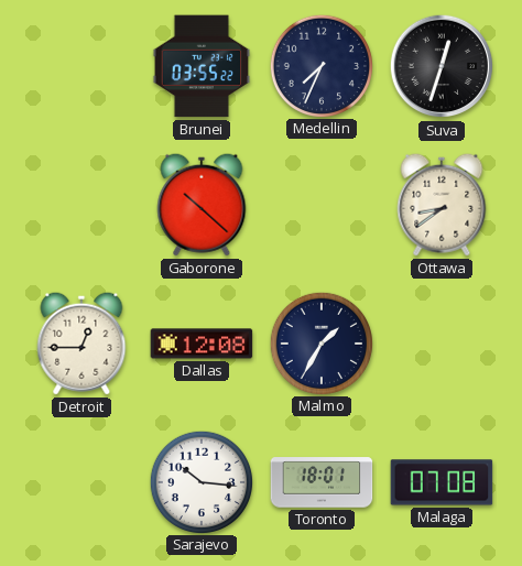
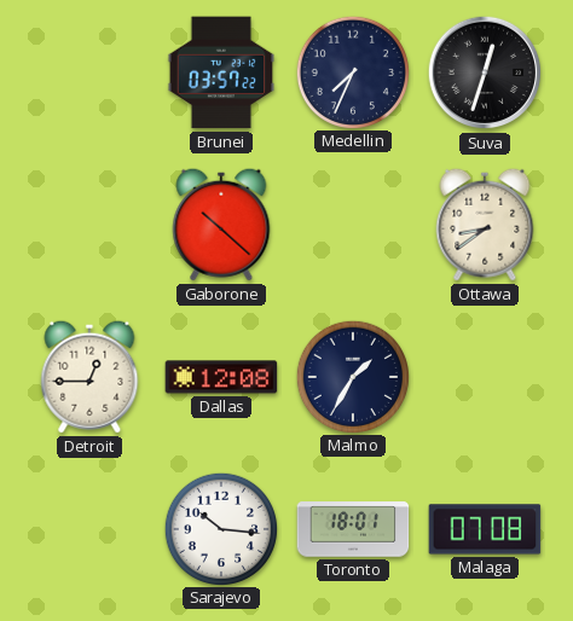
Brunei: 03:55 -> 03:57
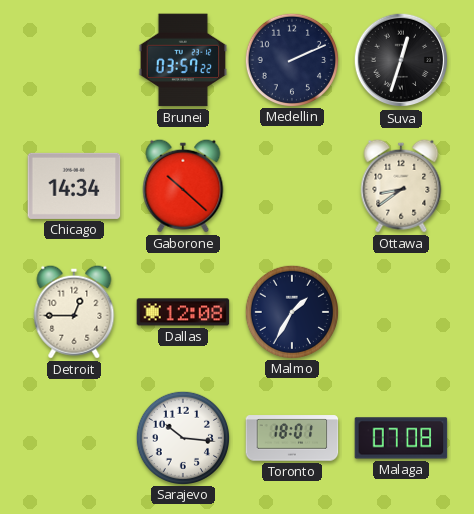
Medellin: 7:34 -> 2:11
Chicago: none -> 14:34
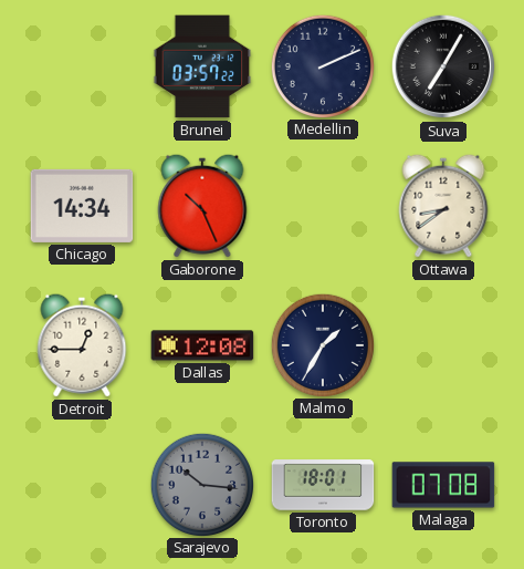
Suva: 12:33 -> 7:05
Gaborone: 10:22 -> 10:26
Sarajevo dial: white -> grey
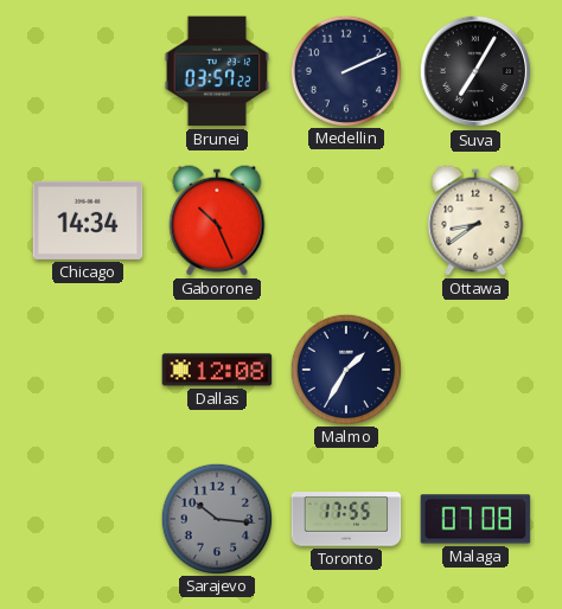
Detroit: 12:45 -> none
Toronto: 18:01 -> 17:55
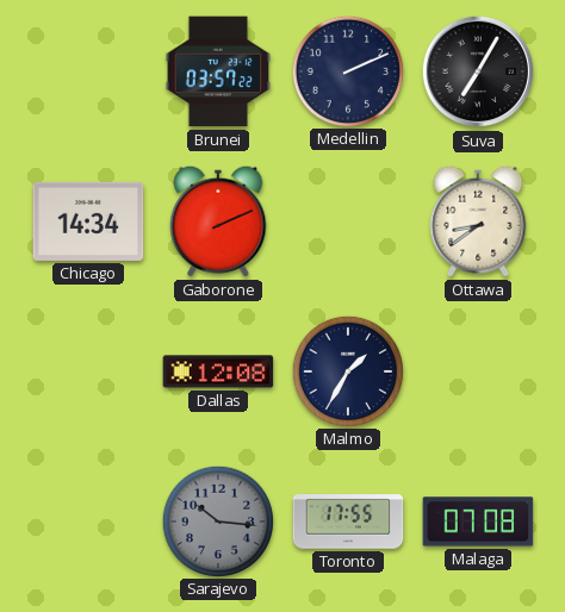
Gaborone: 10:26 -> 2:11
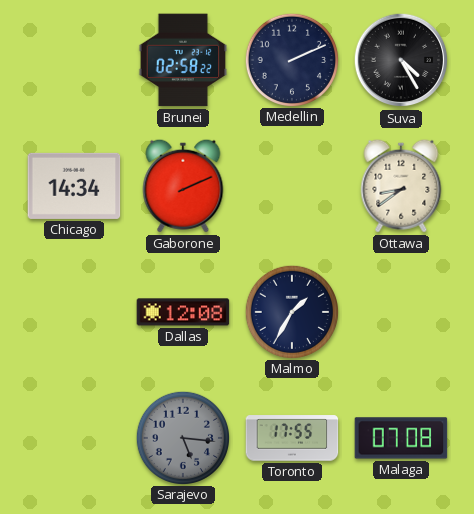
Brunei: 03:57 -> 02:58
Suva: 7:05 -> 4:25
Sarajevo: 10:16 -> 5:16
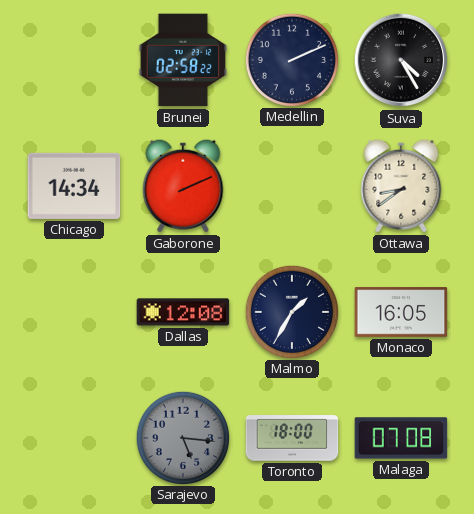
Monaco: none -> 16:05
Toronto: 17:55 -> 18:00
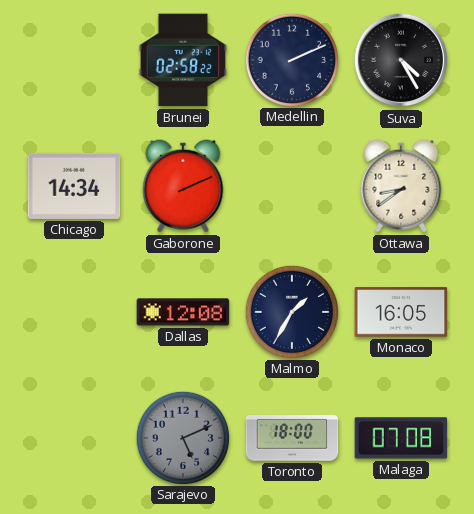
Sarajevo: 5:16 -> 5:11
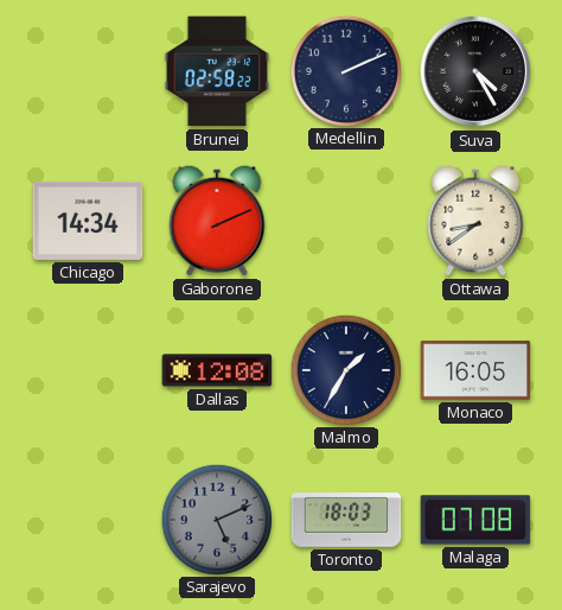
Toronto: 18:00 -> 18:03
